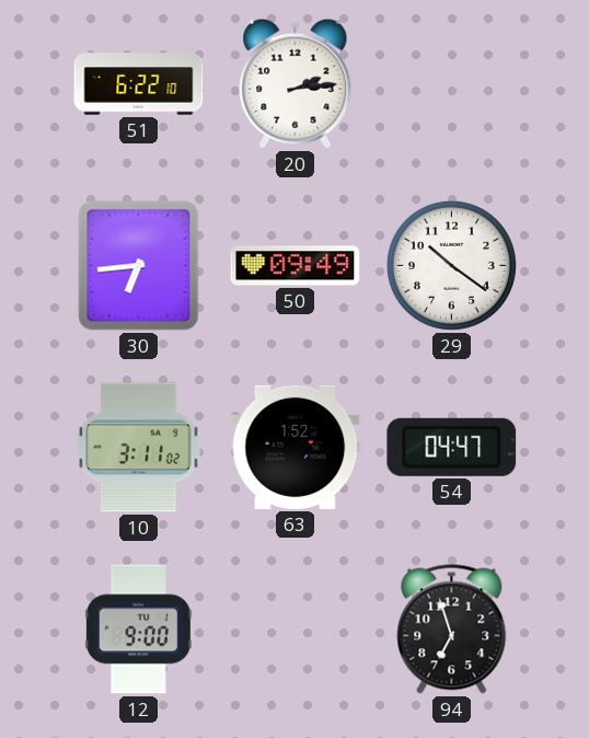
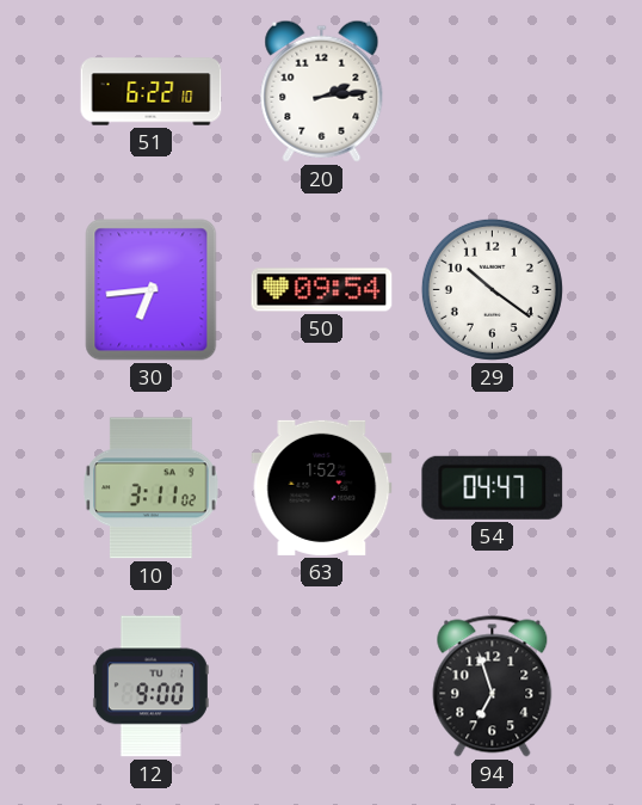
50: 09:49 -> 09:54
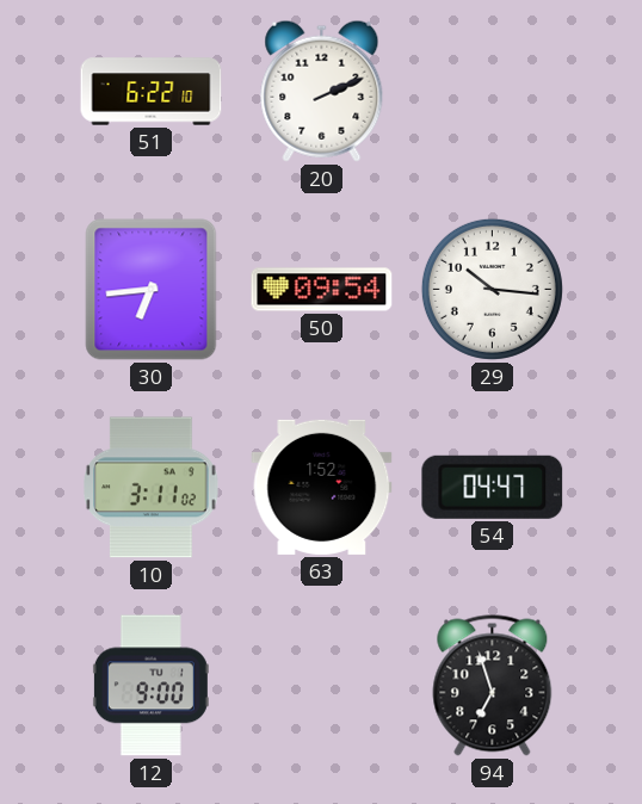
20: 2:14 -> 2:11
29: 10:21 -> 10:16
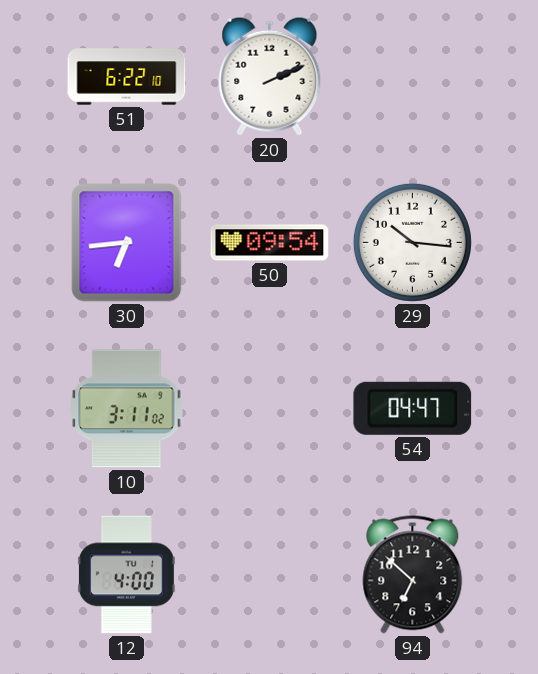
63: 1:52 -> none
12: 9:00 -> 4:00
94: 6:57 -> 6:52
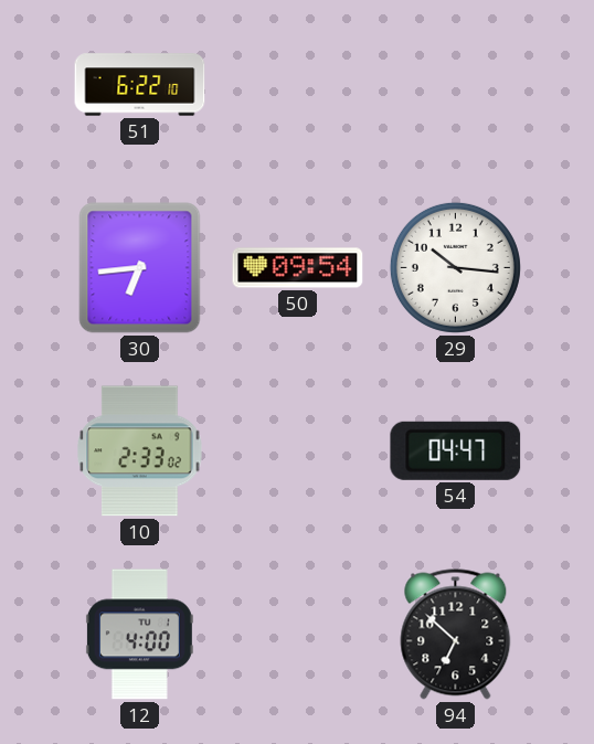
20: 2:11 -> none
10: 3:11 -> 2:33
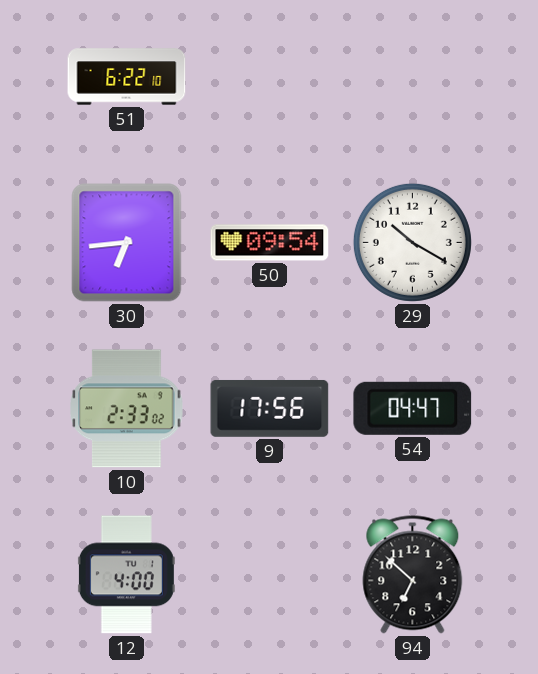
29: 10:16 -> 10:20
9: none -> 17:56
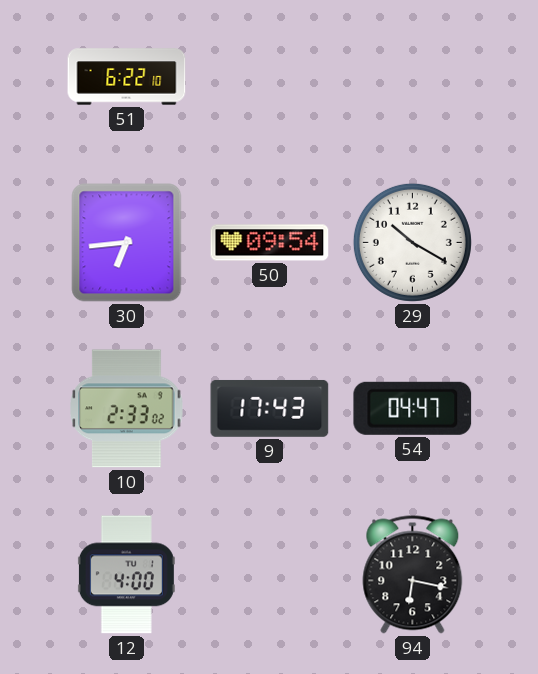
9: 17:56 -> 17:43
94: 6:52 -> 6:17
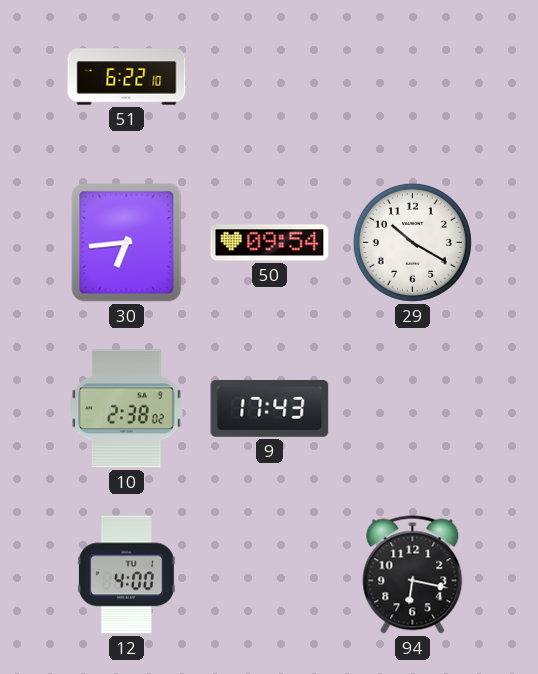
10: 2:33 -> 2:38
54: 04:47 -> none
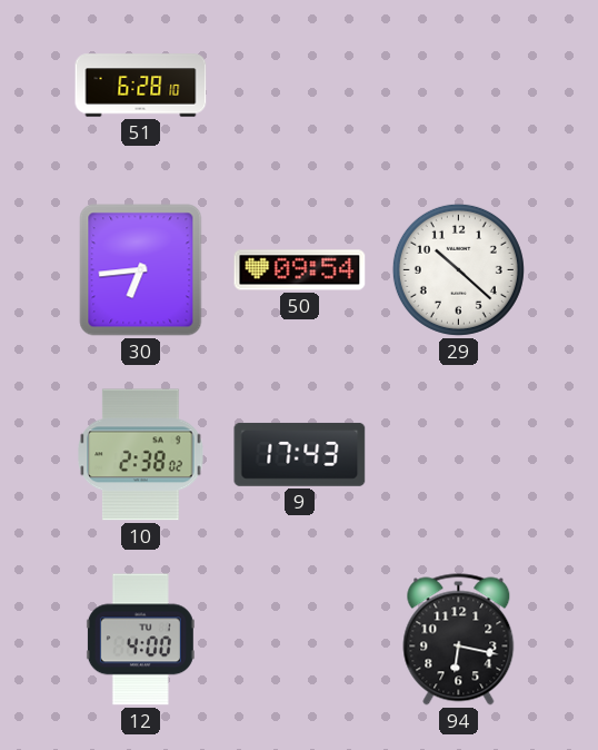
51: 6:22 -> 6:28
29: 10:20 -> 10:22
